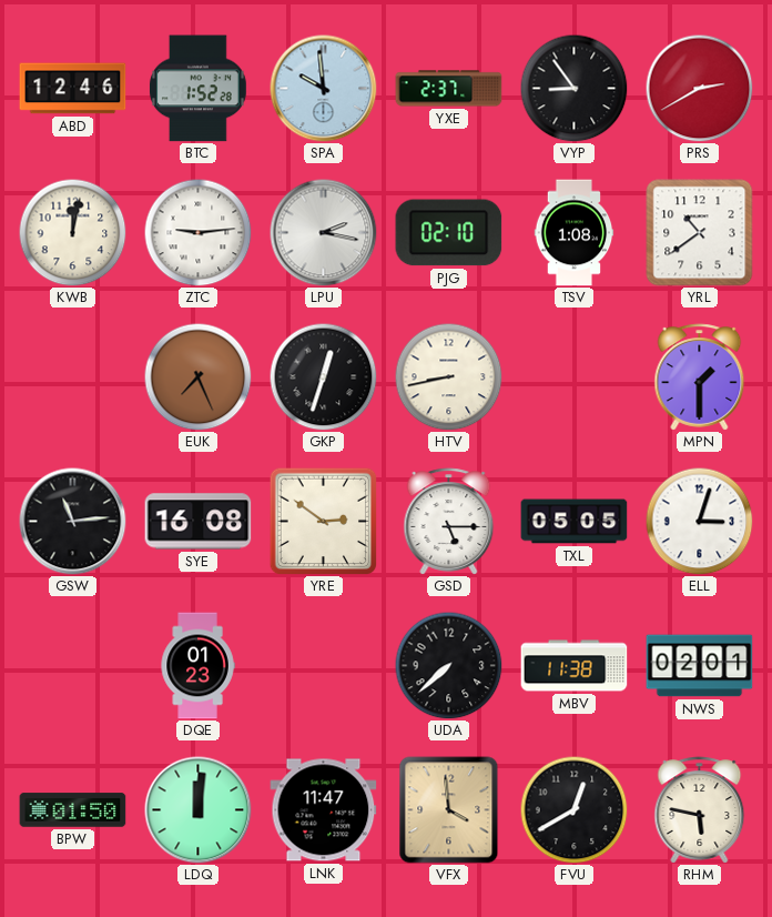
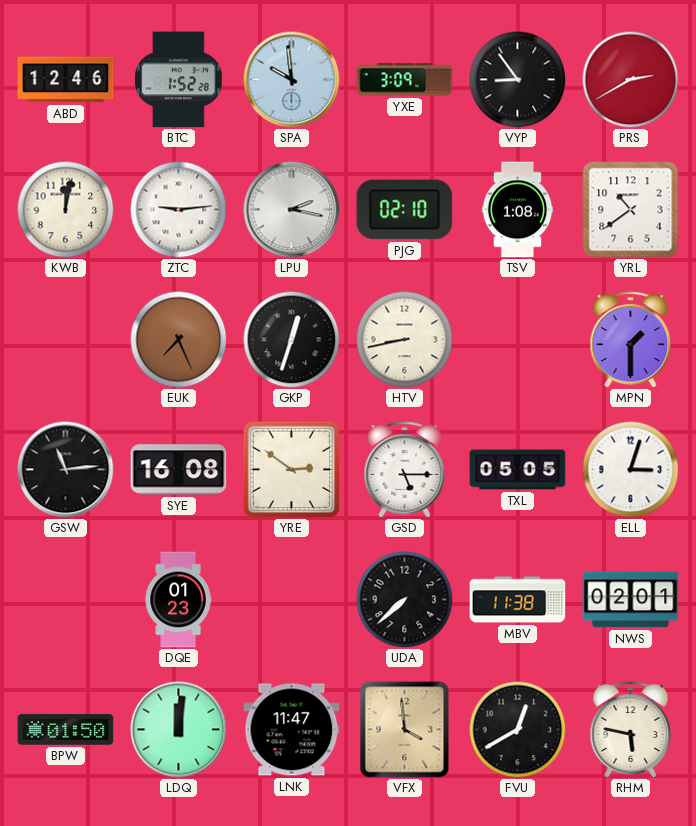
YXE: 2:37 -> 3:09
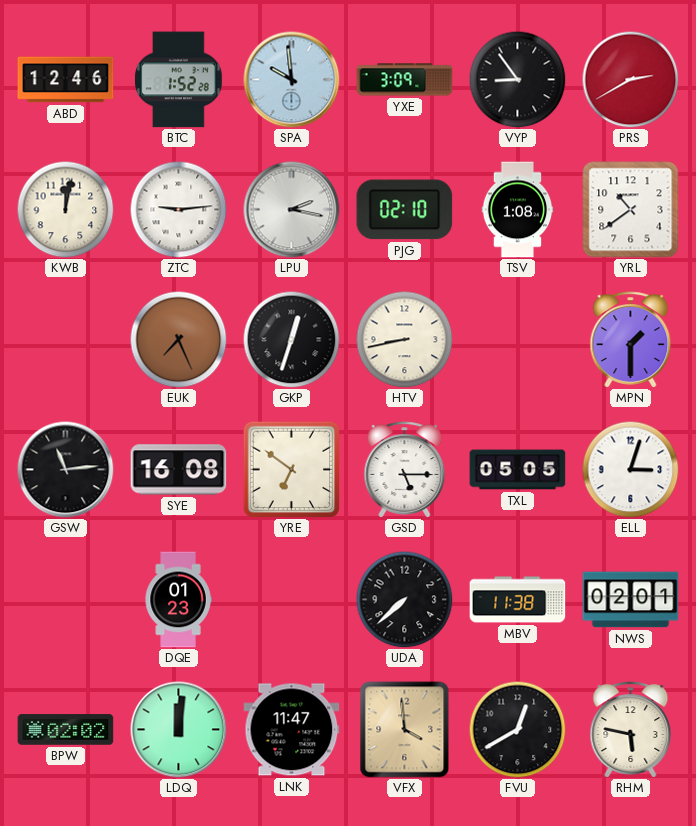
YRE: 2:51 -> 6:51
BPW: 01:50 -> 02:02
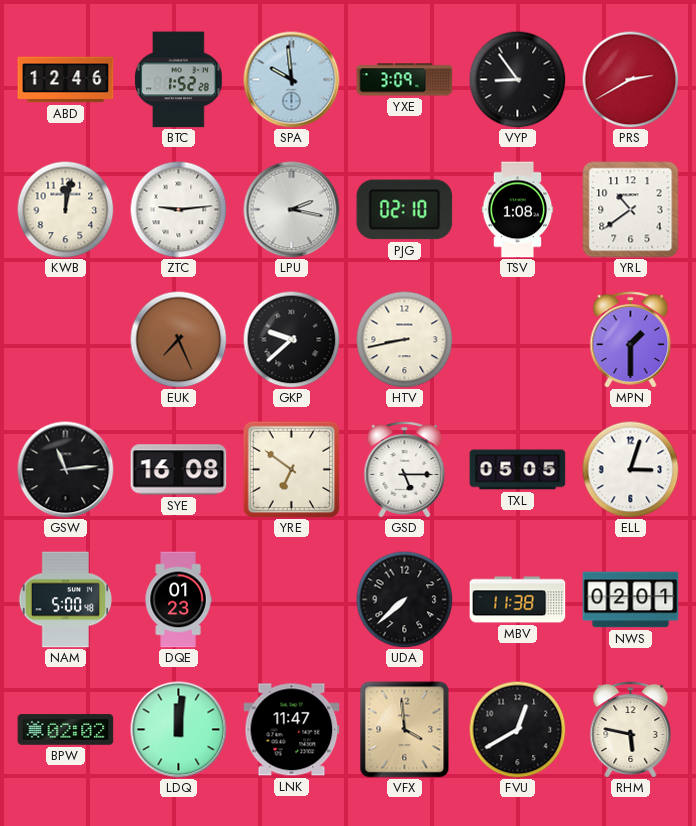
GKP: 12:33 -> 9:38
NAM: none -> 5:00
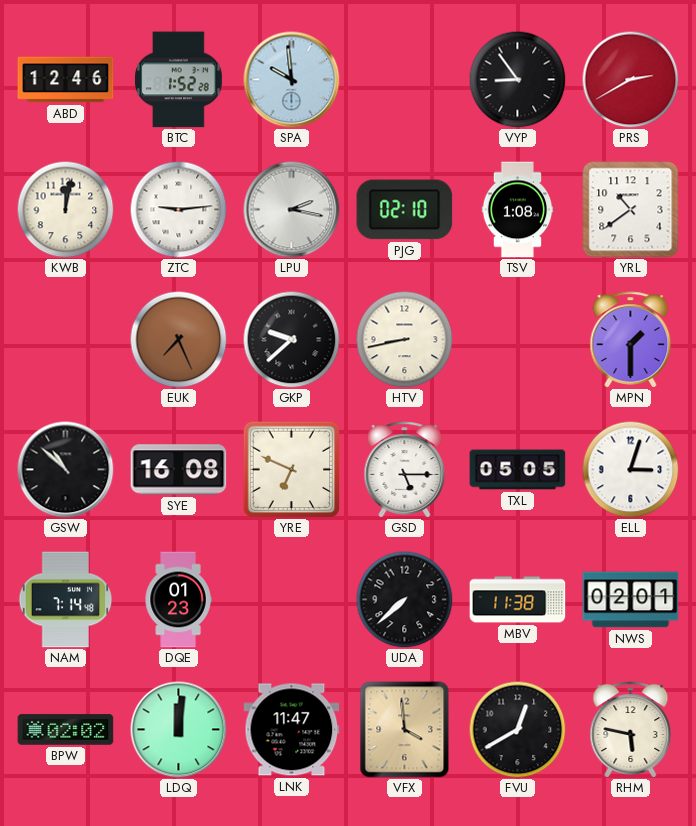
YXE: 3:09 -> none
GSW: 11:14 -> 10:52
YRE: 6:51 -> 6:49
NAM: 5:00 -> 7:14
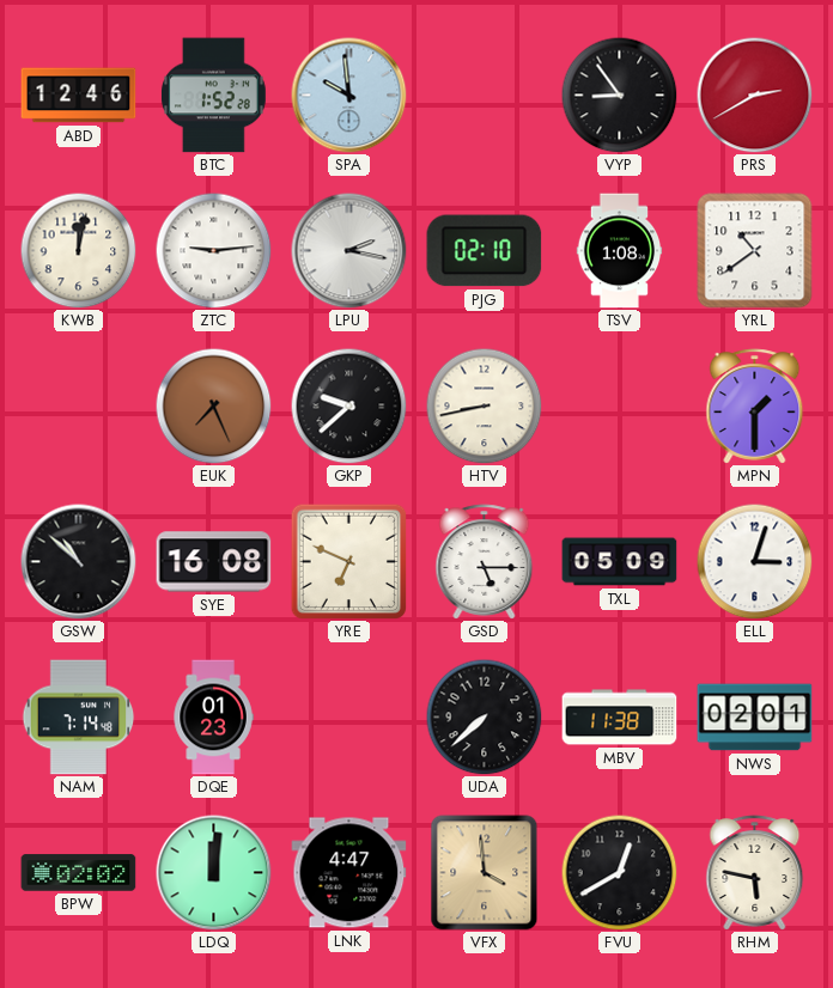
TXL: 05:05 -> 05:09
LNK: 11:47 -> 4:47
